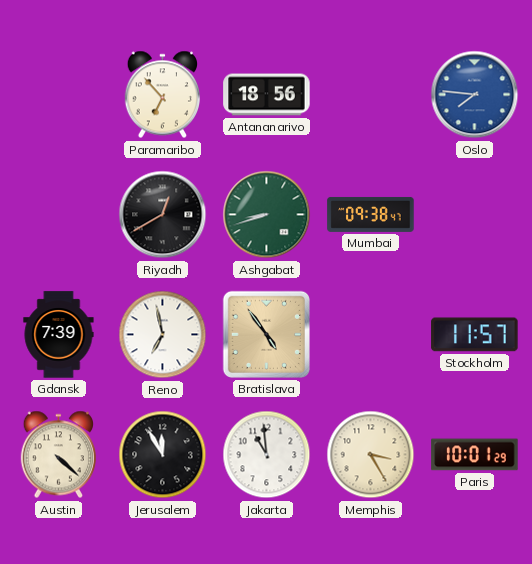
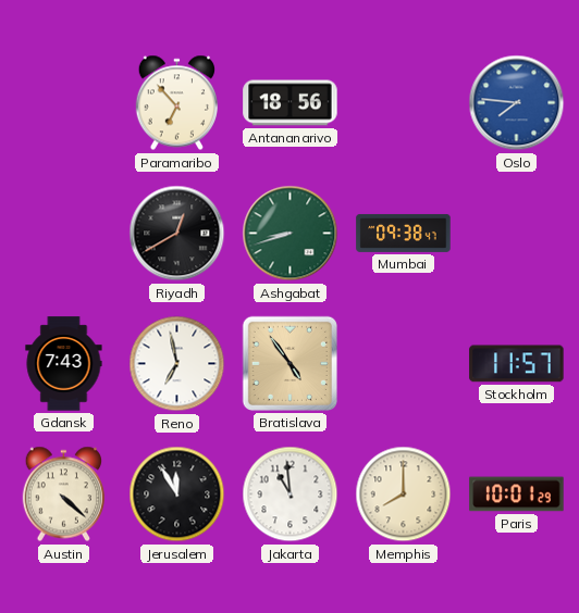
Gdansk: 7:39 -> 7:43
Memphis: 3:25 -> 8:00
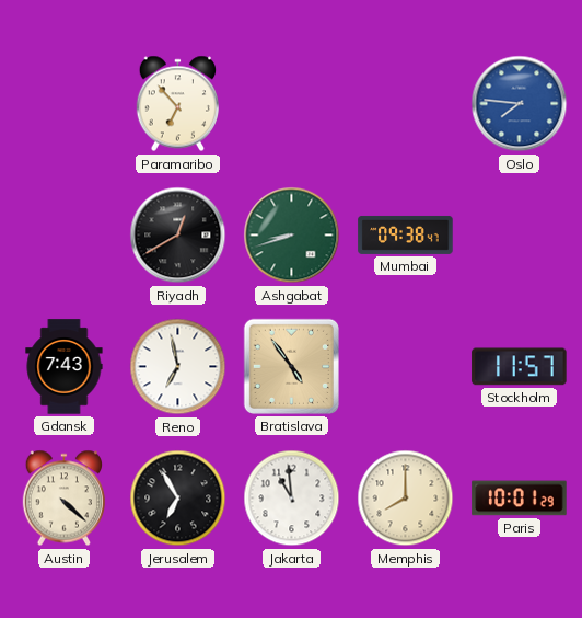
Antananarivo: 18:56 -> none
Jerusalem: 11:55 -> 6:55
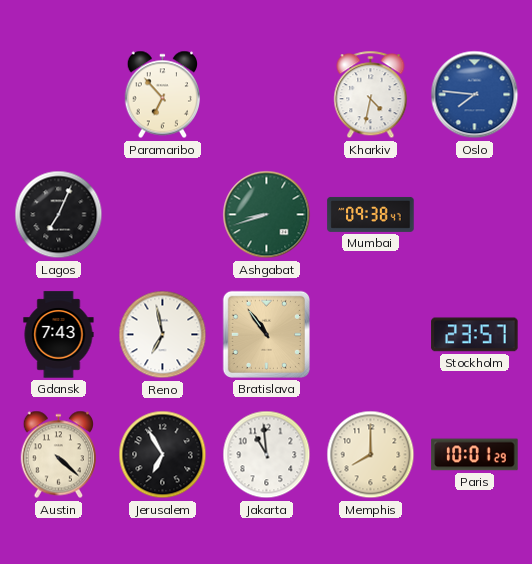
Kharkiv: none -> 4:32
Lagos: none -> 7:04
Riyadh: 12:40 -> none
Bratislava: 4:54 -> 10:54
Stockholm: 11:57 -> 23:57
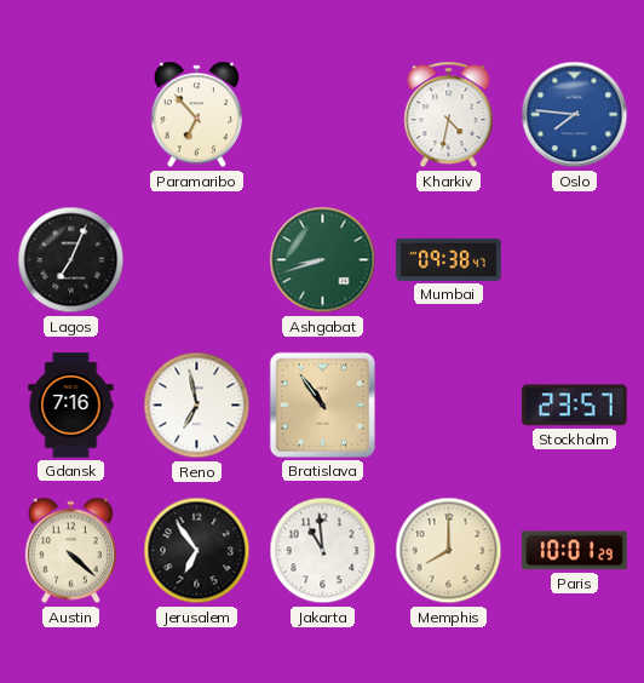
Gdansk: 7:43 -> 7:16
Jerusalem: 6:55 -> 6:54
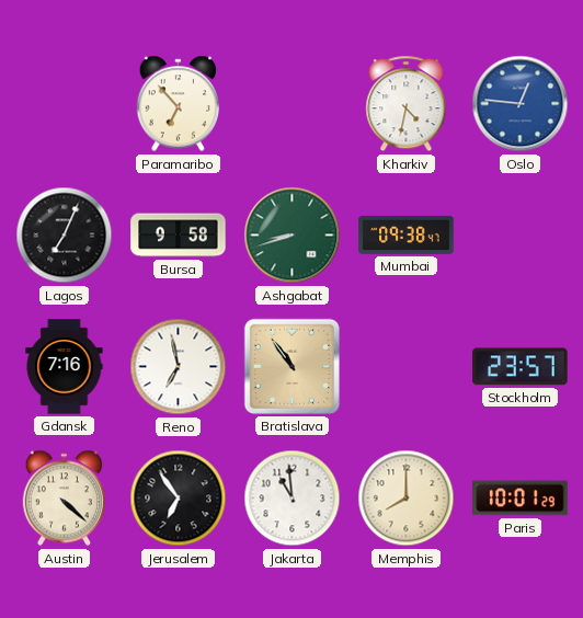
Oslo: 7:46 -> 12:46
Bursa: none -> 9:58
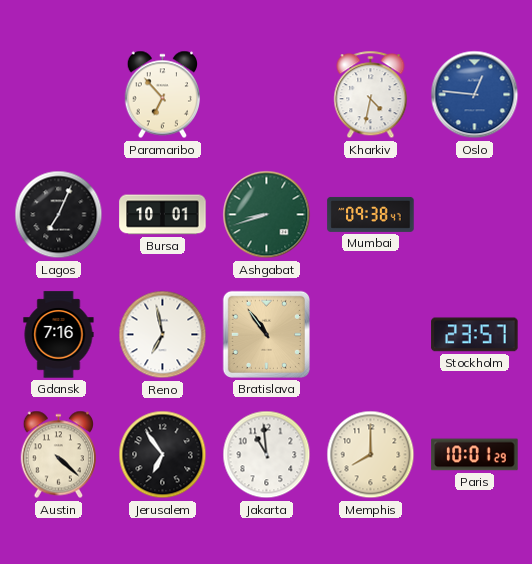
Bursa: 9:58 -> 10:01
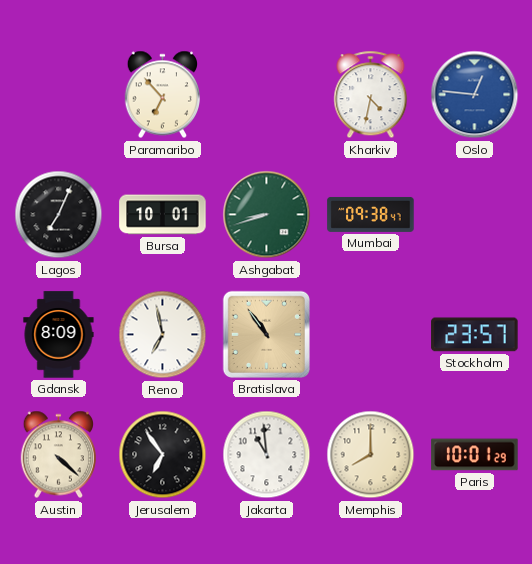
Gdansk: 7:16 -> 8:09
